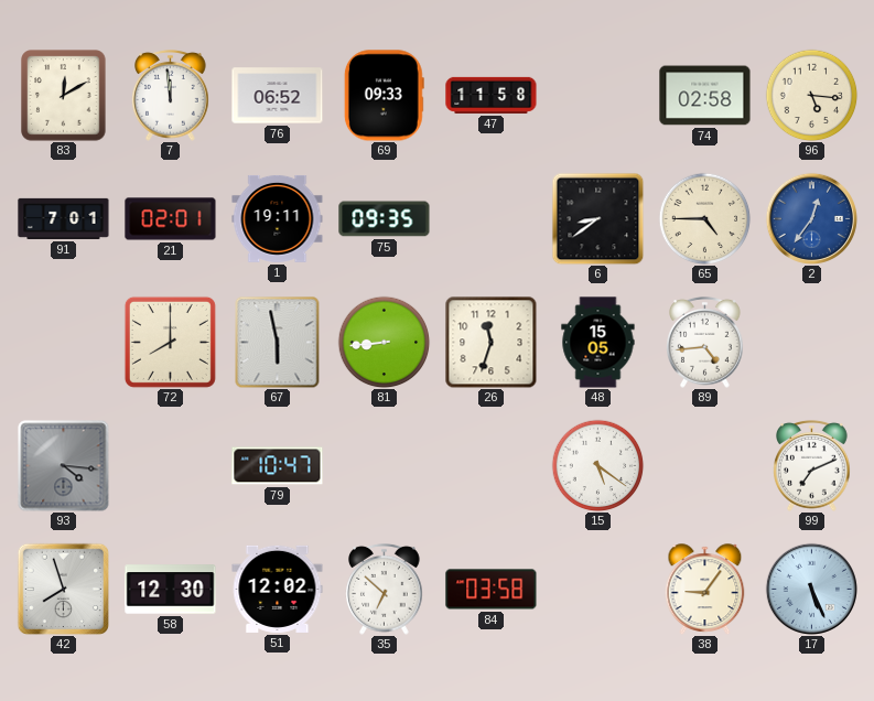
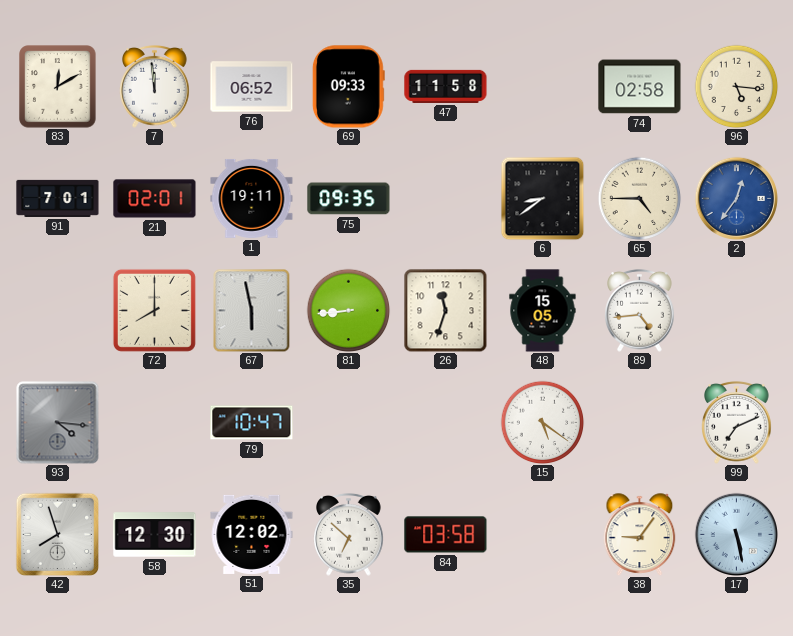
17: 5:26 -> 5:28
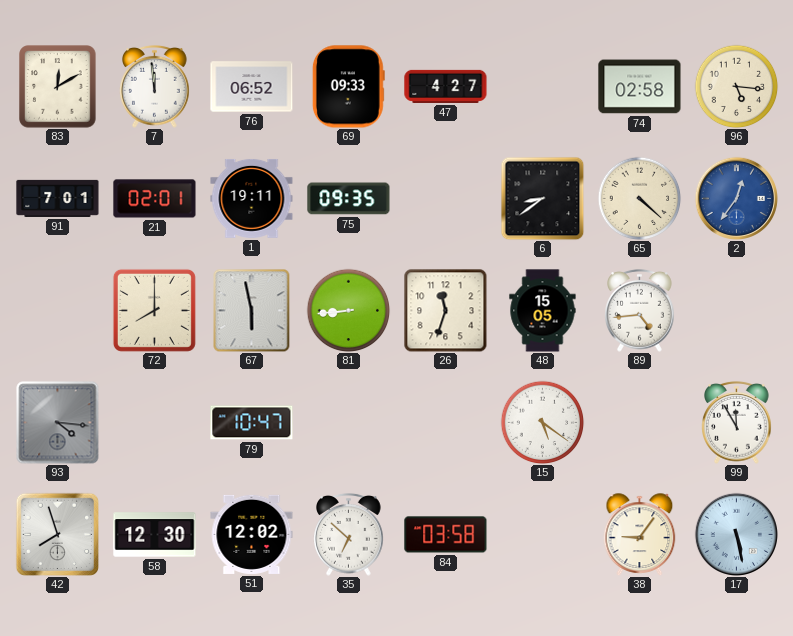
47: 11:58 -> 4:27
65: 4:45 -> 4:22
99: 7:11 -> 11:55
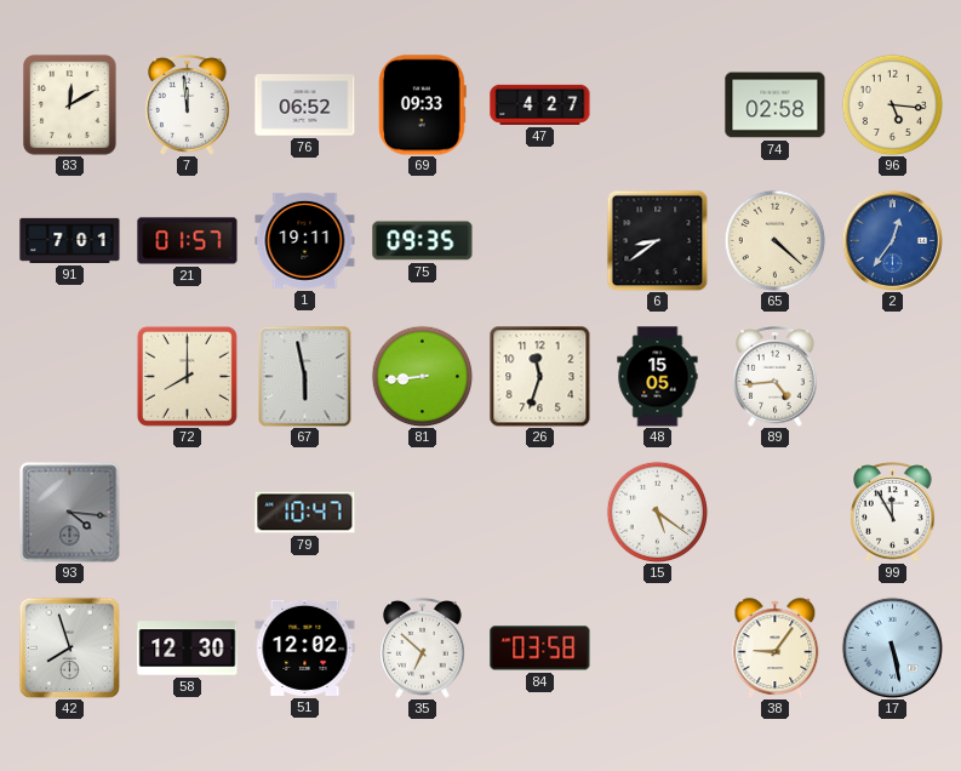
21: 02:01 -> 01:57
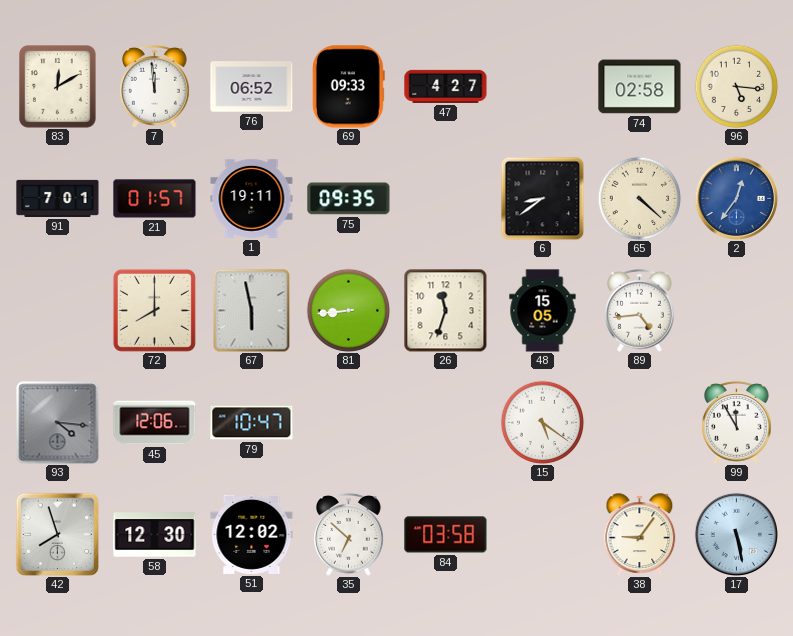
45: none -> 12:06
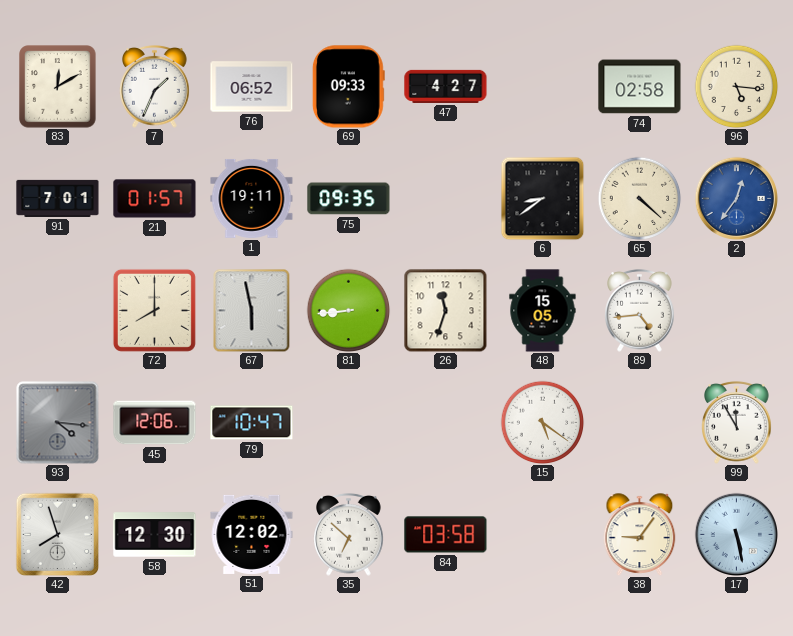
7: 11:59 -> 1:34
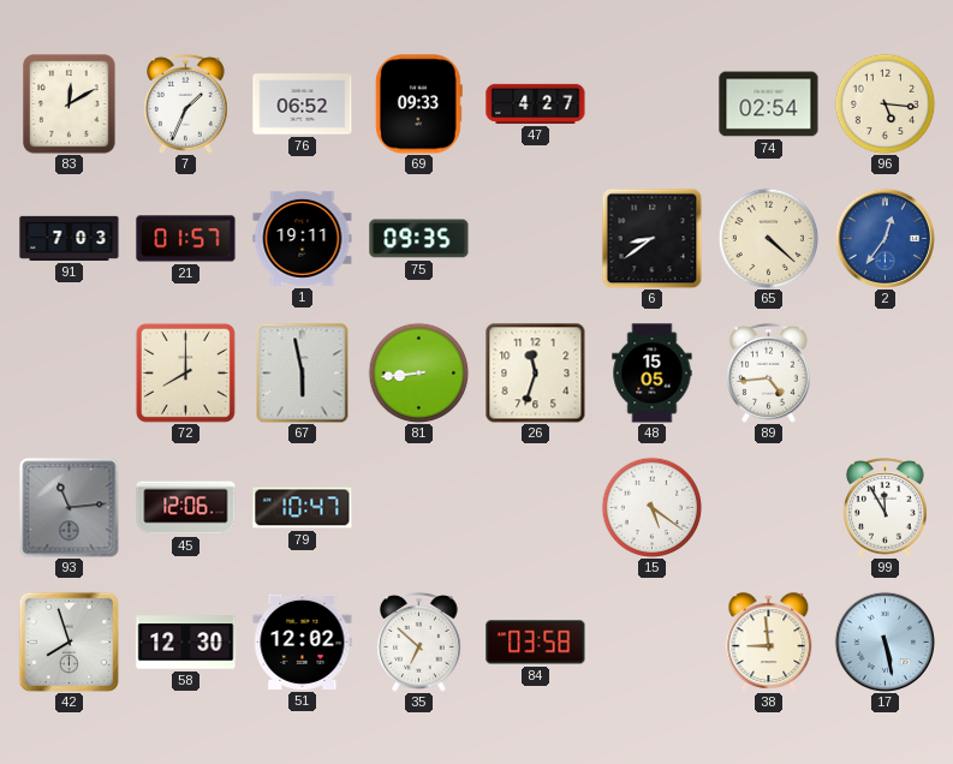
74: 02:58 -> 02:54
91: 7:01 -> 7:03
93: 4:16 -> 11:14
38: 9:06 -> 8:59
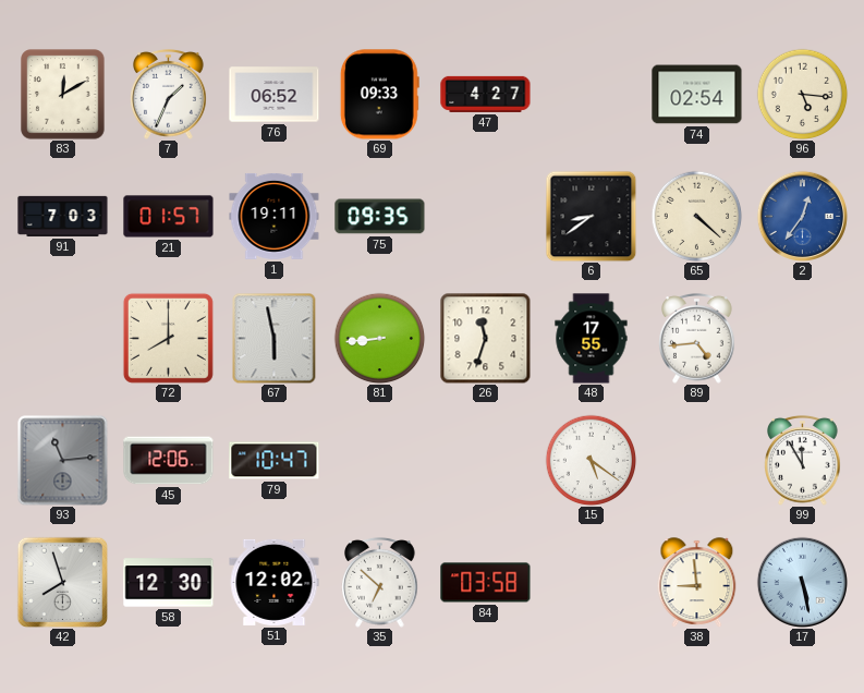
48: 15:05 -> 17:55
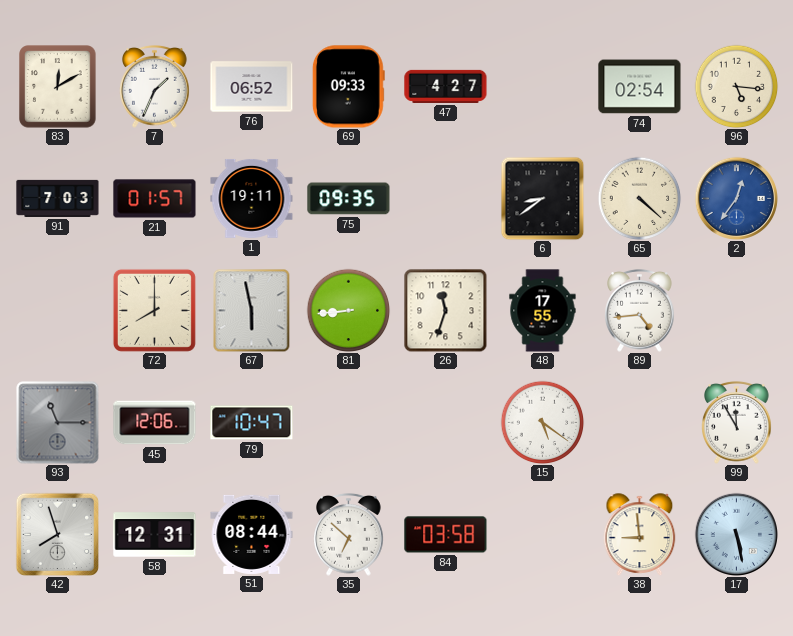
93: 11:14 -> 11:15
58: 12:30 -> 12:31
51: 12:02 -> 08:44
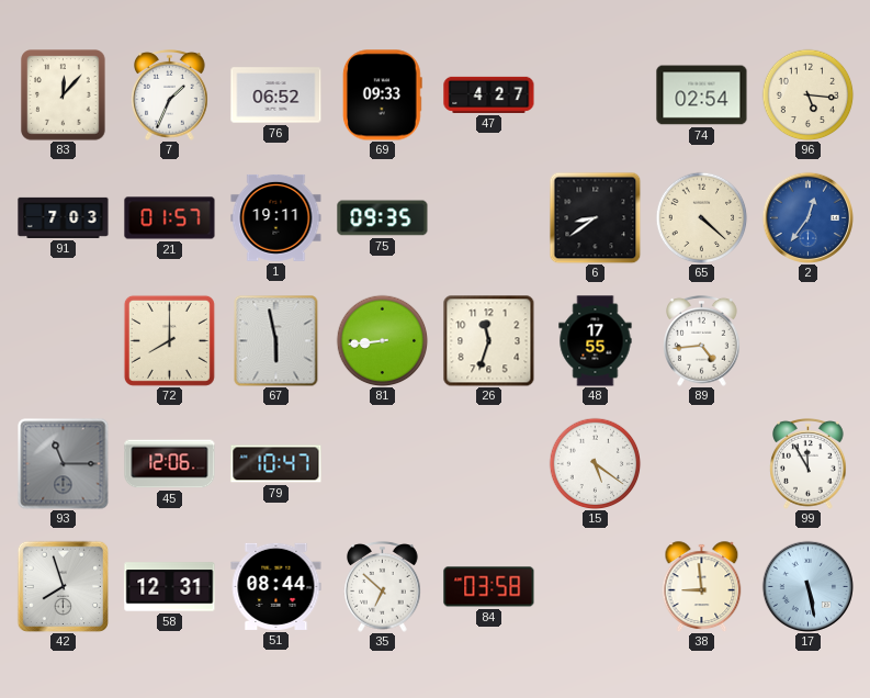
83: 12:10 -> 12:07
